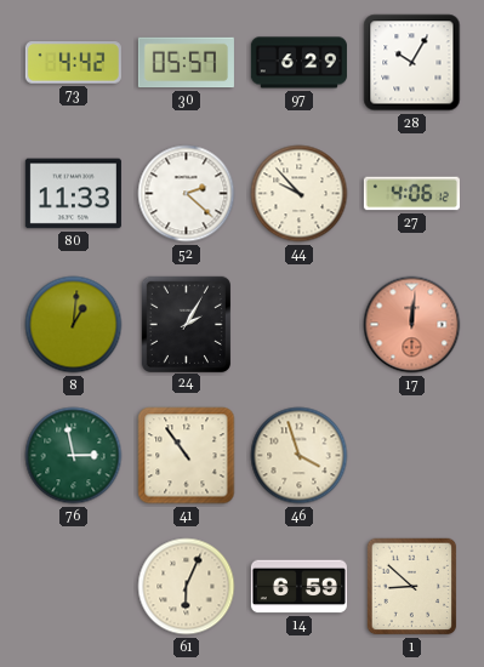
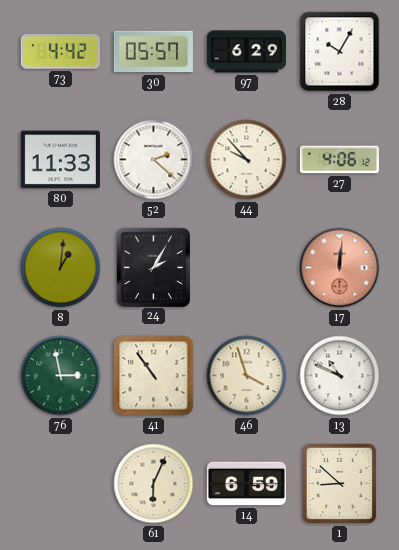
13: none -> 10:49
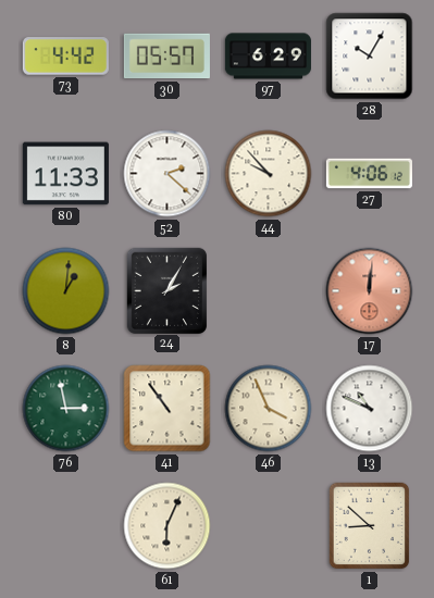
46: 3:57 -> 3:56
14: 6:59 -> none
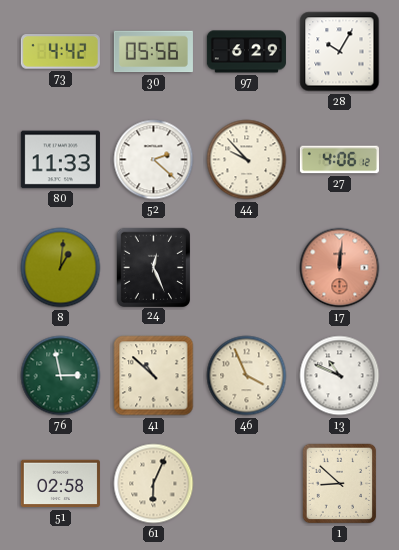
30: 05:57 -> 05:56
24: 2:05 -> 12:26
41: 10:54 -> 10:52
51: none -> 02:58
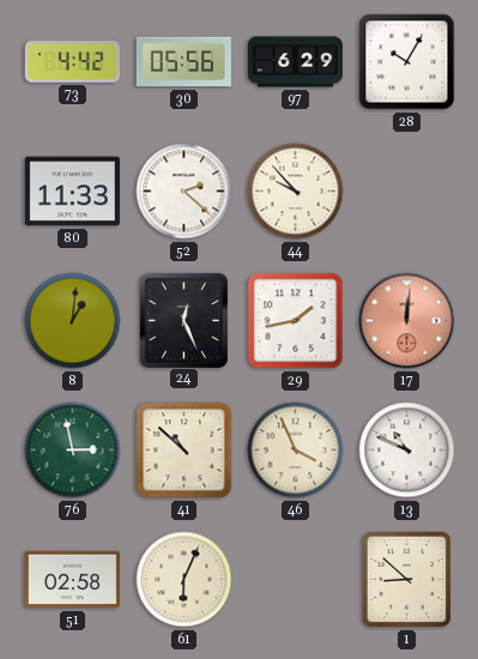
27: 4:06 -> none
29: none -> 1:43
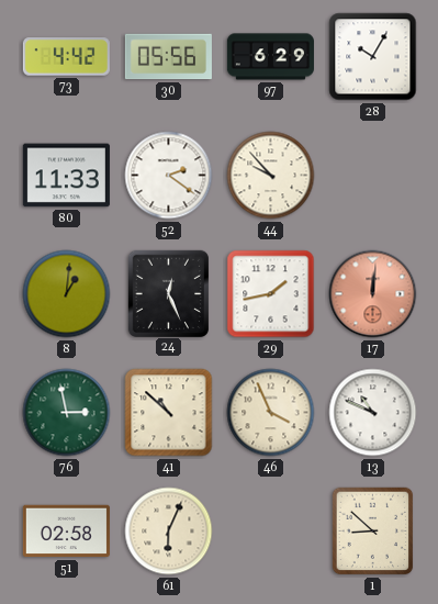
52: 2:22 -> 2:21
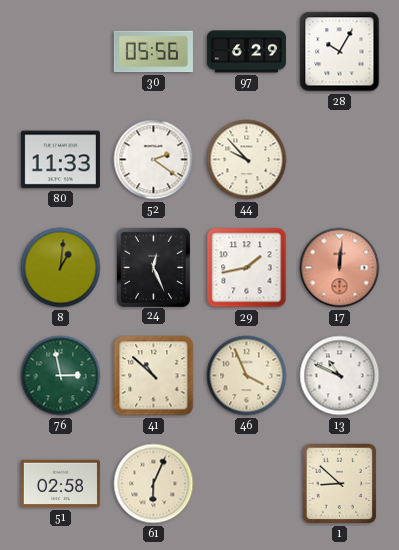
73: 4:42 -> none
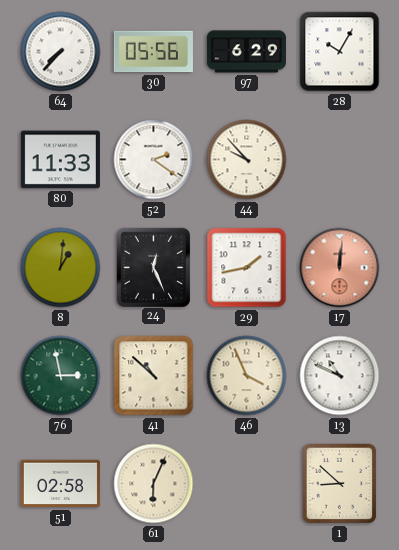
64: none -> 7:37
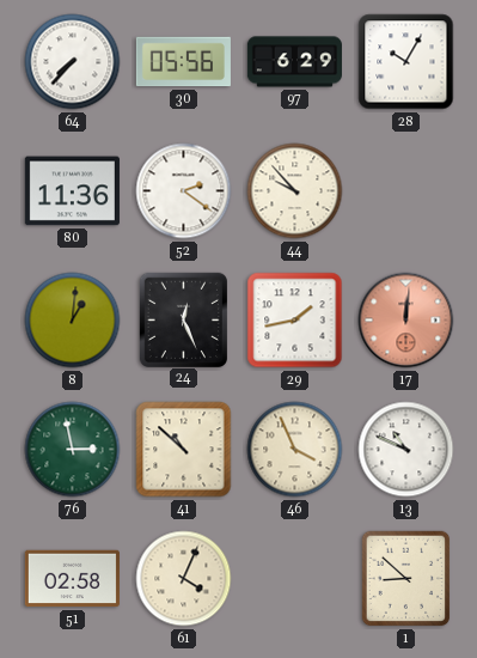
80: 11:33 -> 11:36
61: 6:04 -> 4:04
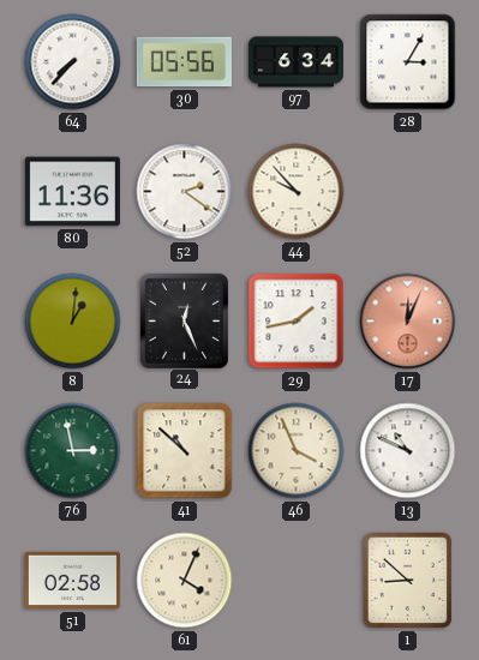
97: 6:29 -> 6:34
28: 10:05 -> 3:05
17: 12:01 -> 12:04
